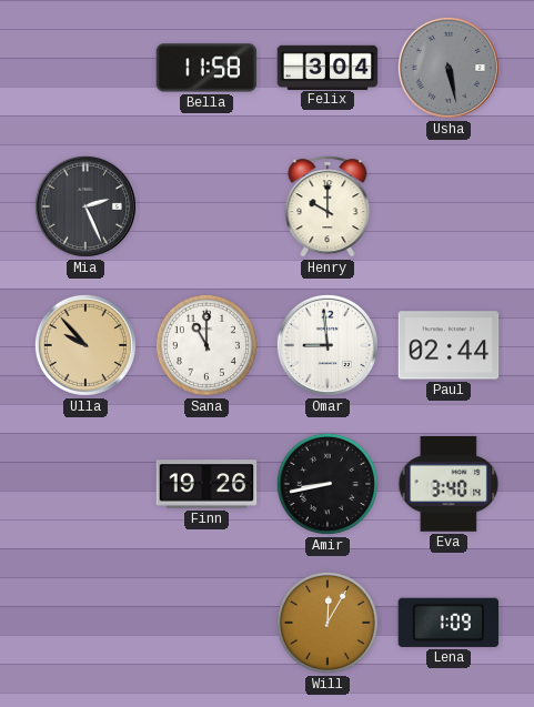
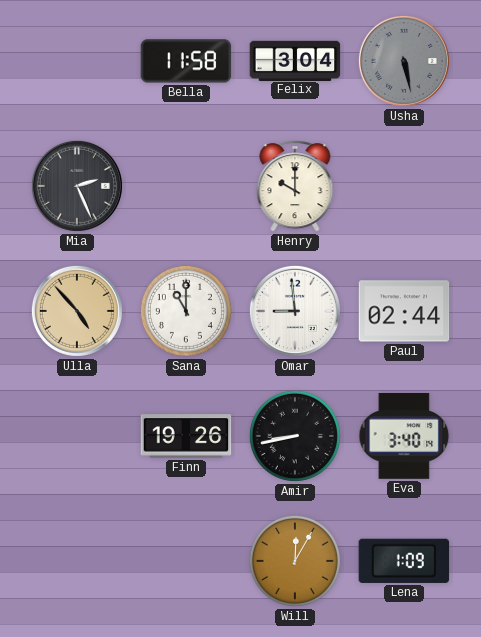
Ulla: 9:53 -> 4:53
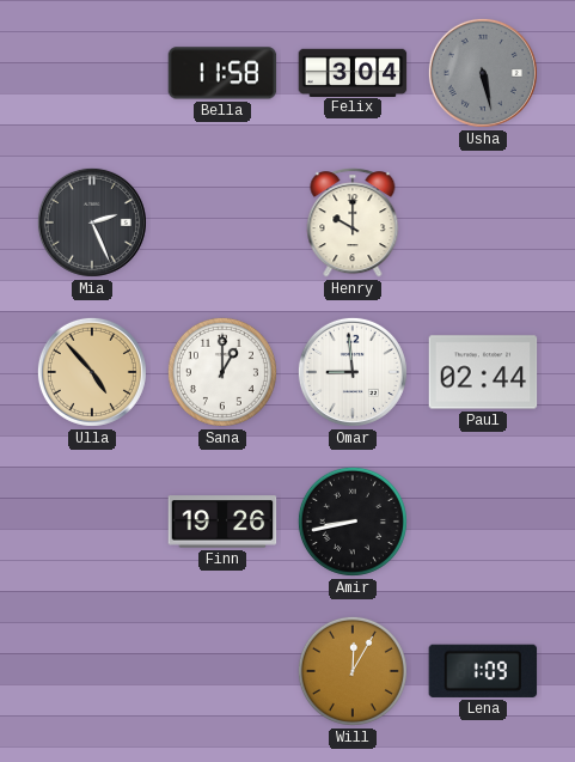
Sana: 11:00 -> 1:00
Eva: 3:40 -> none
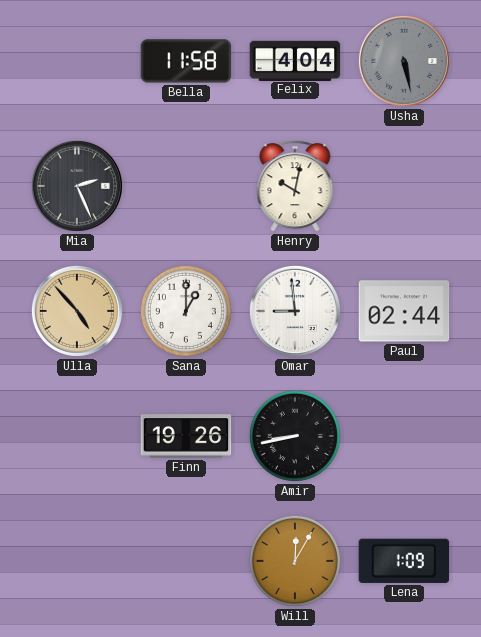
Felix: 3:04 -> 4:04
Henry: 10:00 -> 10:02
